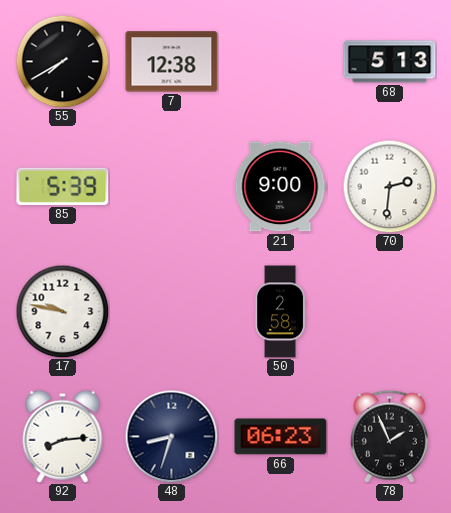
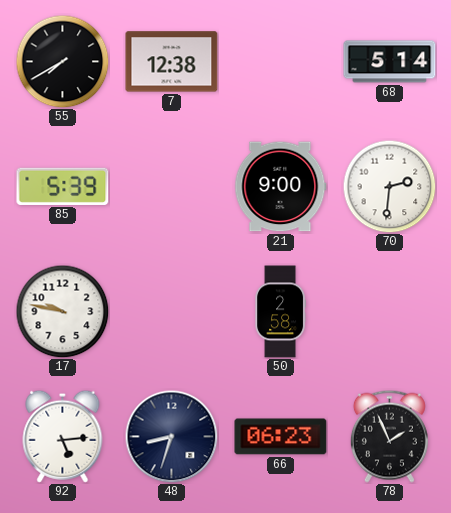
68: 5:13 -> 5:14
92: 8:14 -> 5:14
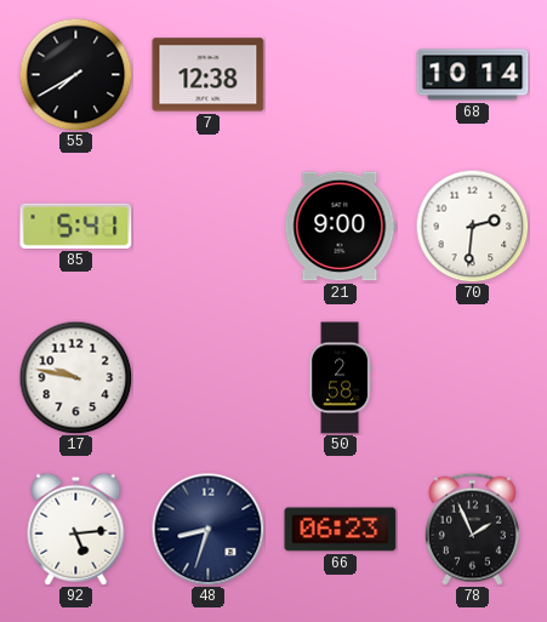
68: 5:14 -> 10:14
85: 5:39 -> 5:41
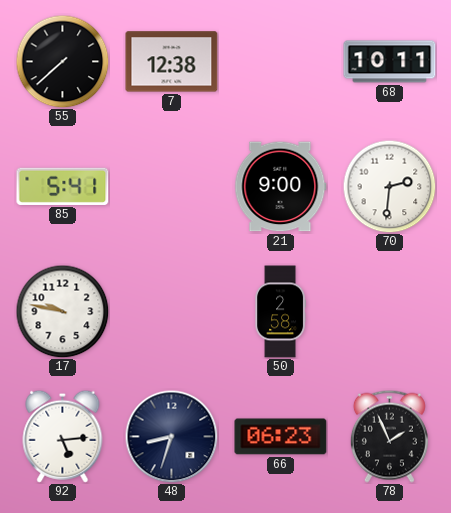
55: 7:40 -> 7:38
68: 10:14 -> 10:11
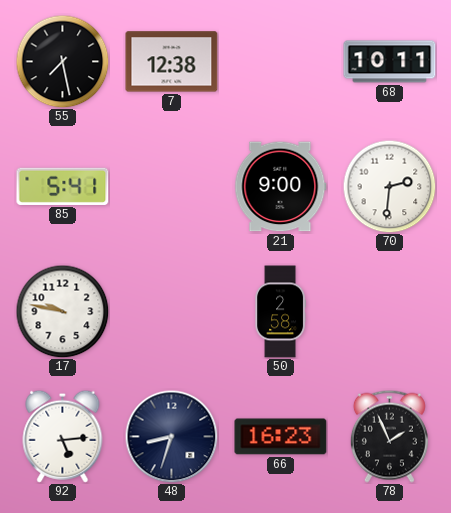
55: 7:38 -> 7:28
66: 06:23 -> 16:23
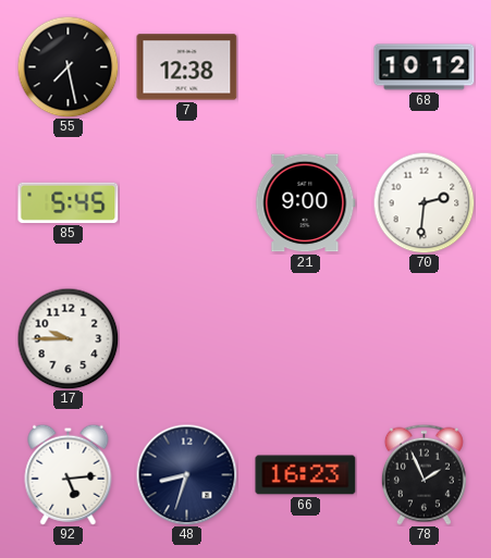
68: 10:11 -> 10:12
85: 5:41 -> 5:45
17: 9:47 -> 9:45
50: 2:58 -> none
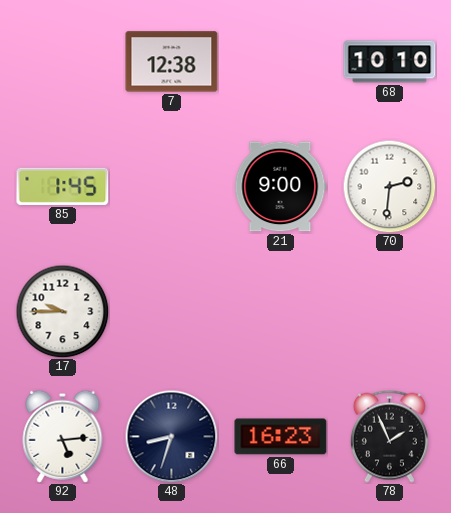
55: 7:28 -> none
68: 10:12 -> 10:10
85: 5:45 -> 1:45
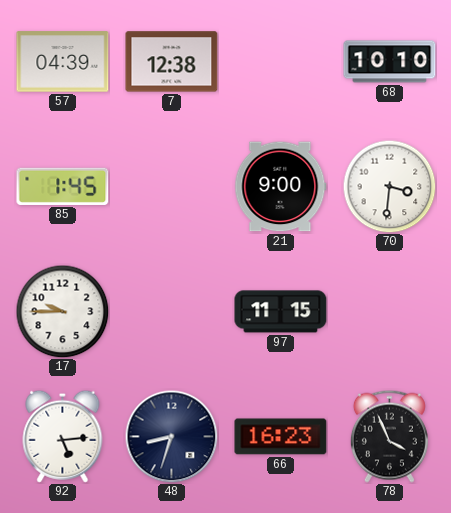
57: none -> 04:39
70: 2:31 -> 3:31
97: none -> 11:15
78: 1:56 -> 3:56
